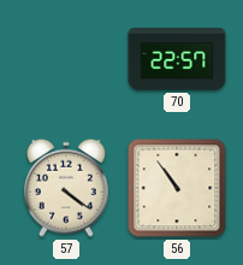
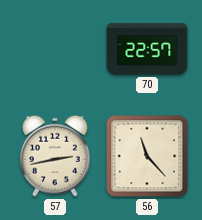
57: 4:21 -> 2:43
56: 10:54 -> 11:23
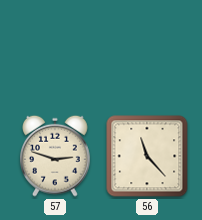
70: 22:57 -> none
57: 2:43 -> 2:48
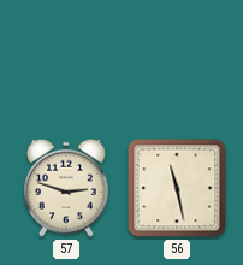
56: 11:23 -> 11:28
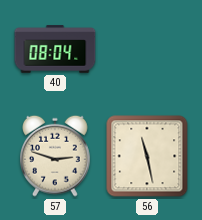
40: none -> 08:04
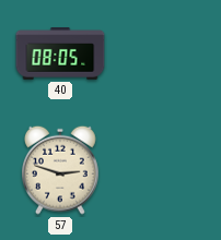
40: 08:04 -> 08:05
56: 11:28 -> none
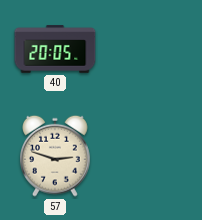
40: 08:05 -> 20:05
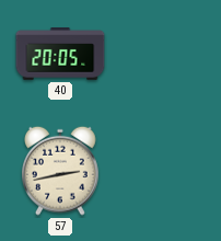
57: 2:48 -> 2:43
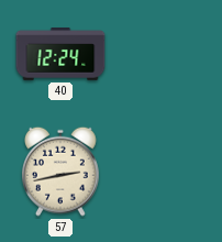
40: 20:05 -> 12:24
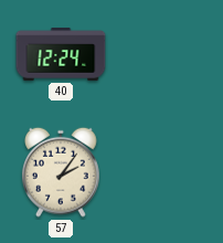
57: 2:43 -> 2:06
